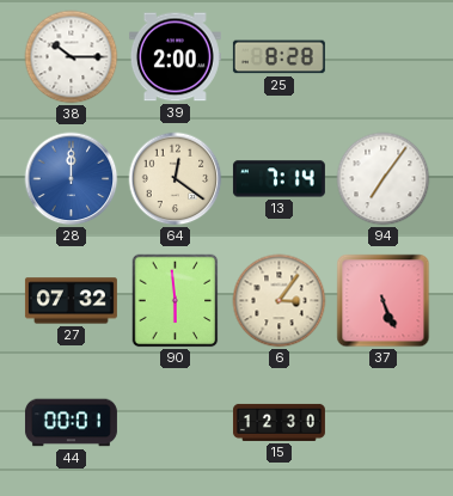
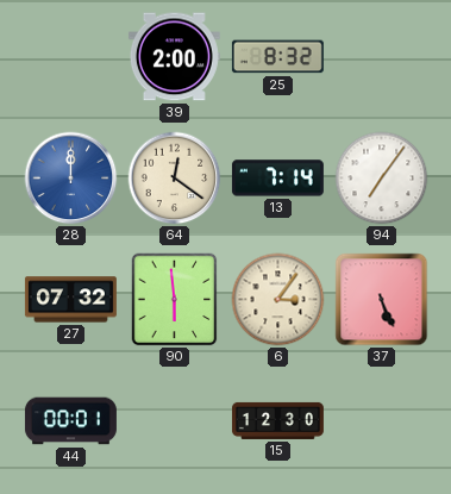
38: 10:15 -> none
25: 8:28 -> 8:32
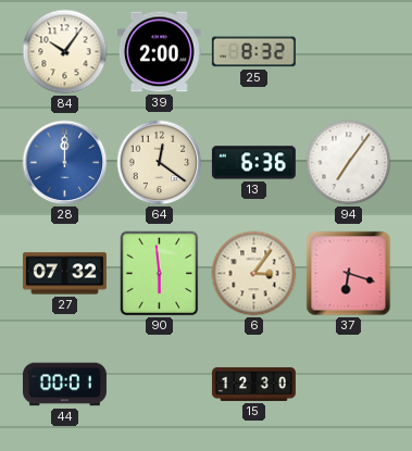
84: none -> 10:06
13: 7:14 -> 6:36
37: 5:26 -> 6:18
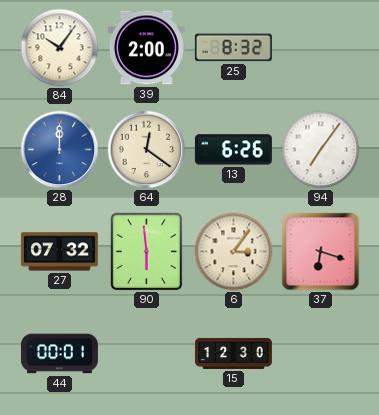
13: 6:36 -> 6:26
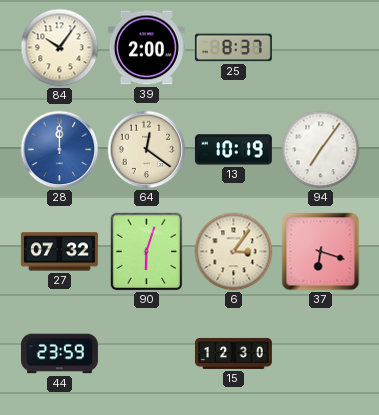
25: 8:32 -> 8:37
13: 6:26 -> 10:19
90: 5:59 -> 6:03
44: 00:01 -> 23:59
